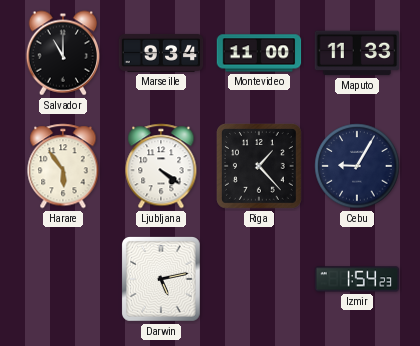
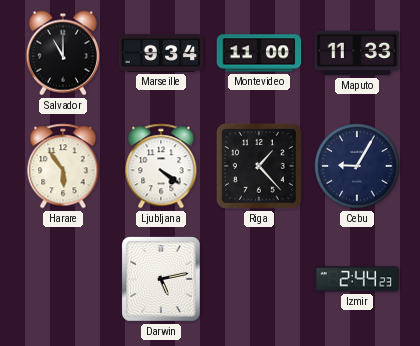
Izmir: 1:54 -> 2:44
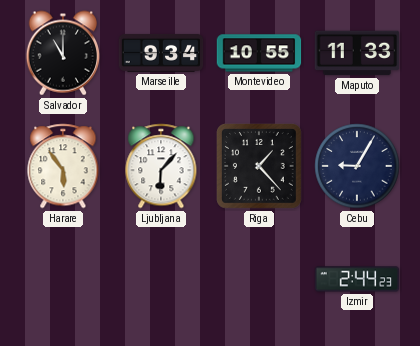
Montevideo: 11:00 -> 10:55
Ljubljana: 4:21 -> 6:07
Darwin: 5:13 -> none
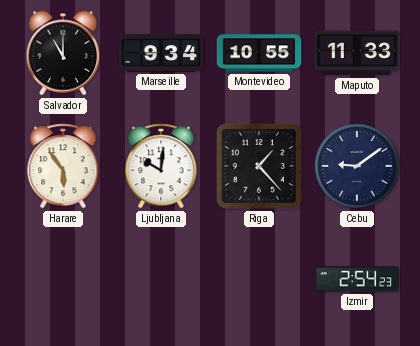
Ljubljana: 6:07 -> 10:01
Cebu: 9:05 -> 9:09
Izmir: 2:44 -> 2:54
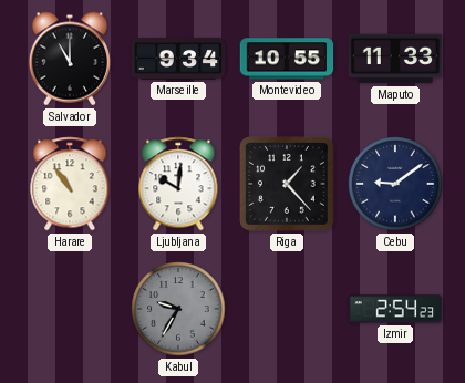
Harare: 5:54 -> 10:54
Kabul: none -> 9:35
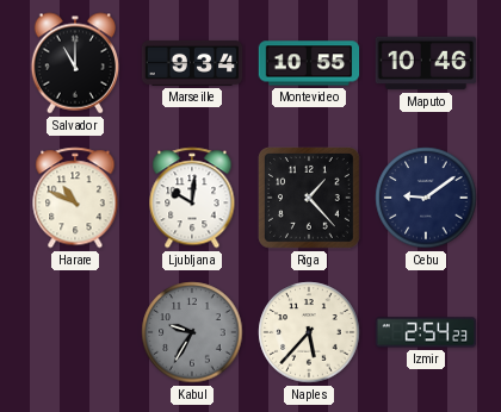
Maputo: 11:33 -> 10:46
Harare: 10:54 -> 10:49
Naples: none -> 5:37
